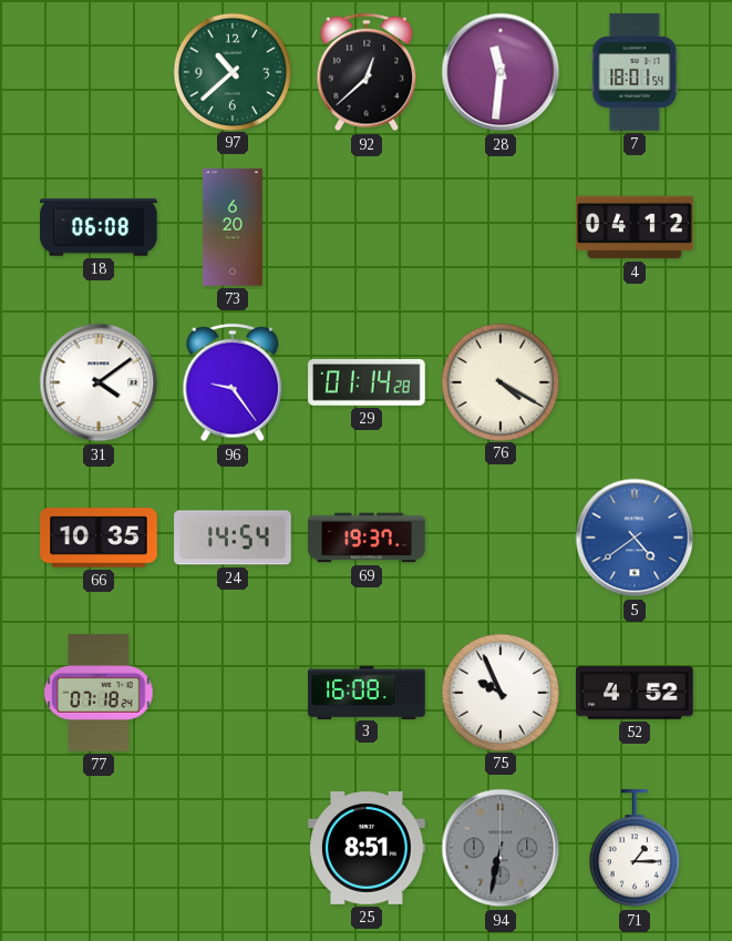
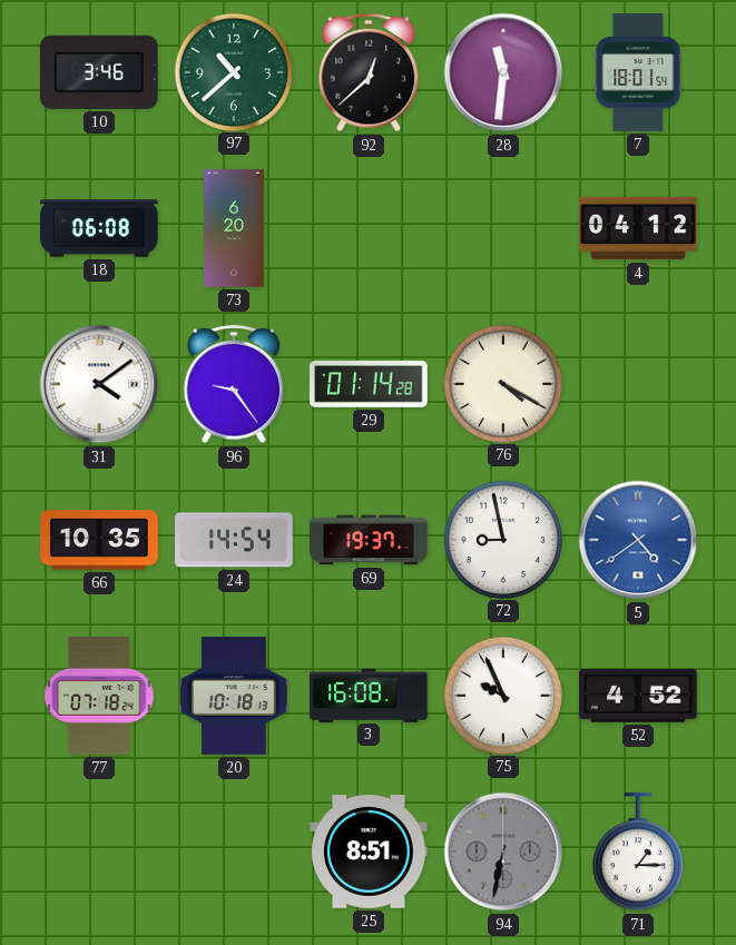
10: none -> 3:46
72: none -> 8:58
20: none -> 10:18
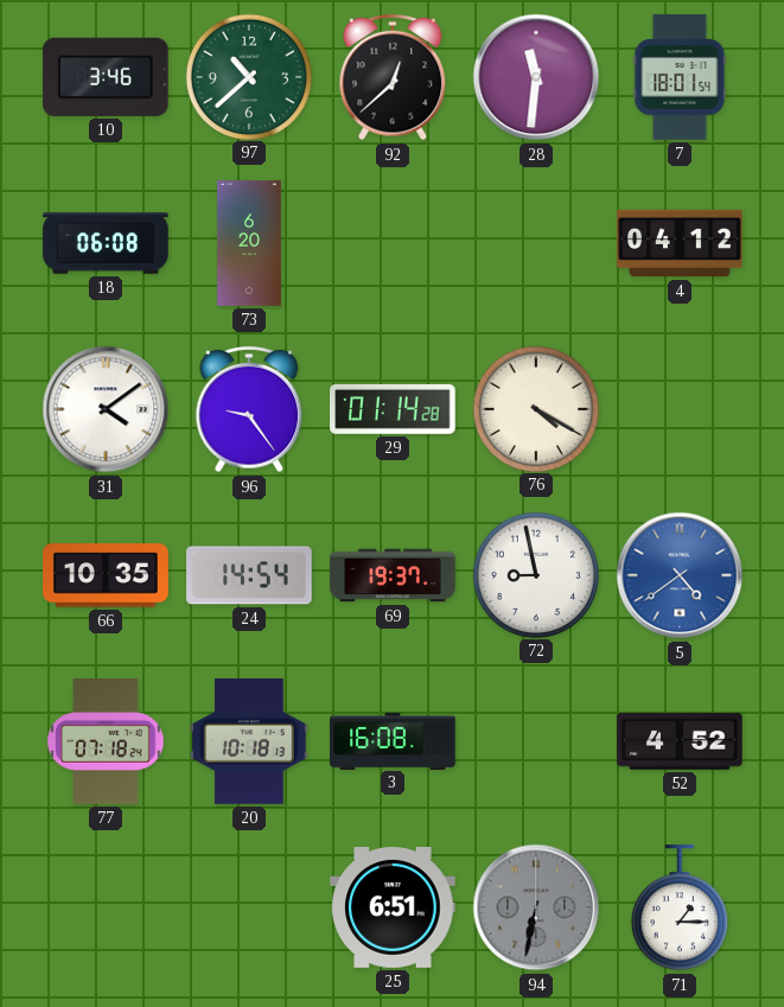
75: 9:56 -> none
25: 8:51 -> 6:51
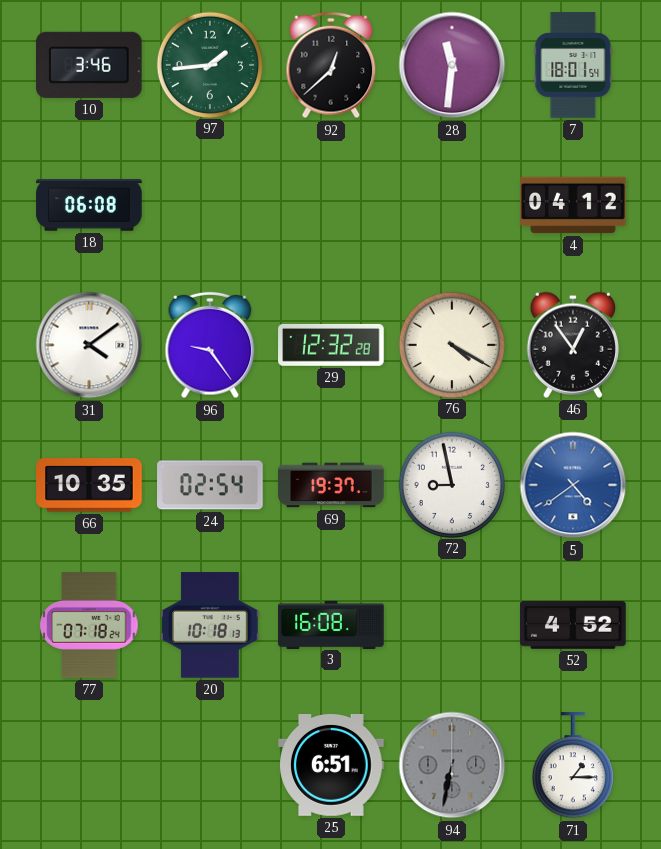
97: 10:38 -> 1:44
73: 6:20 -> none
29: 01:14 -> 12:32
46: none -> 12:54
24: 14:54 -> 02:54
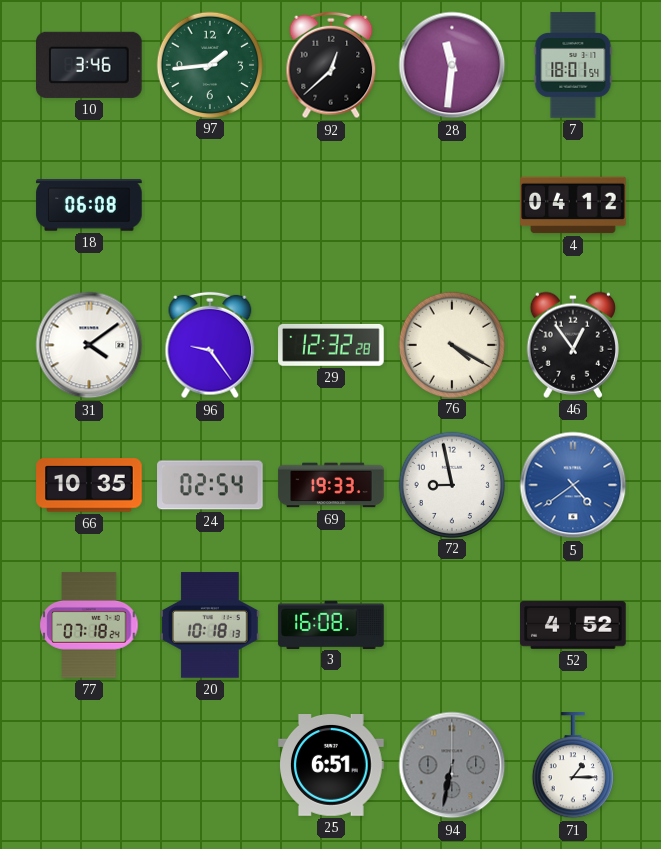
69: 19:37 -> 19:33
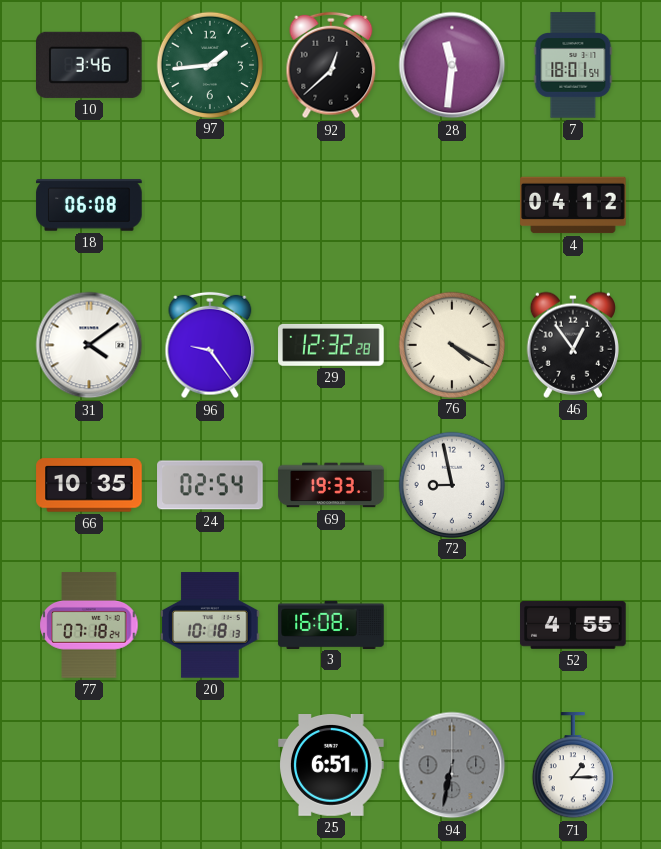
5: 4:39 -> none
52: 4:52 -> 4:55
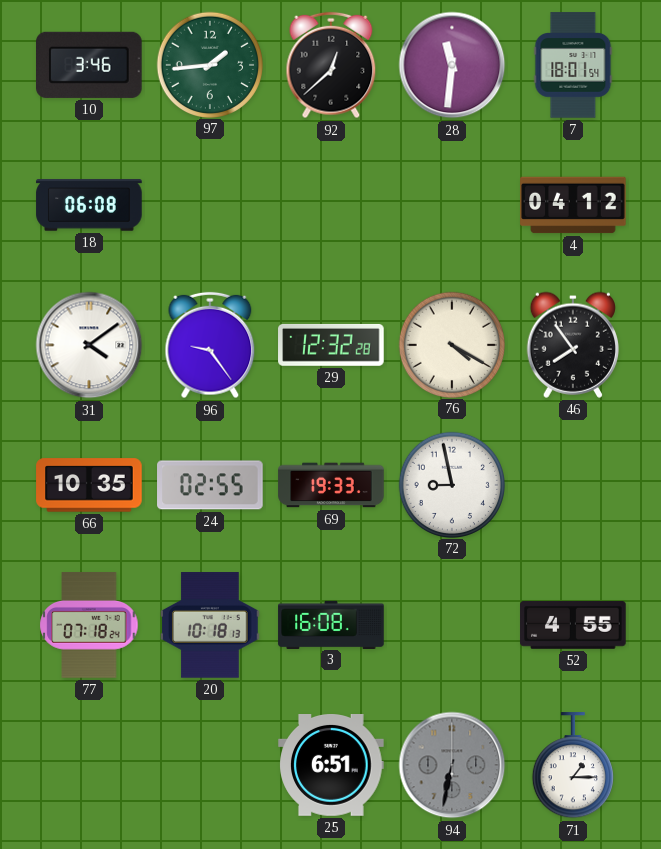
46: 12:54 -> 7:54
24: 02:54 -> 02:55
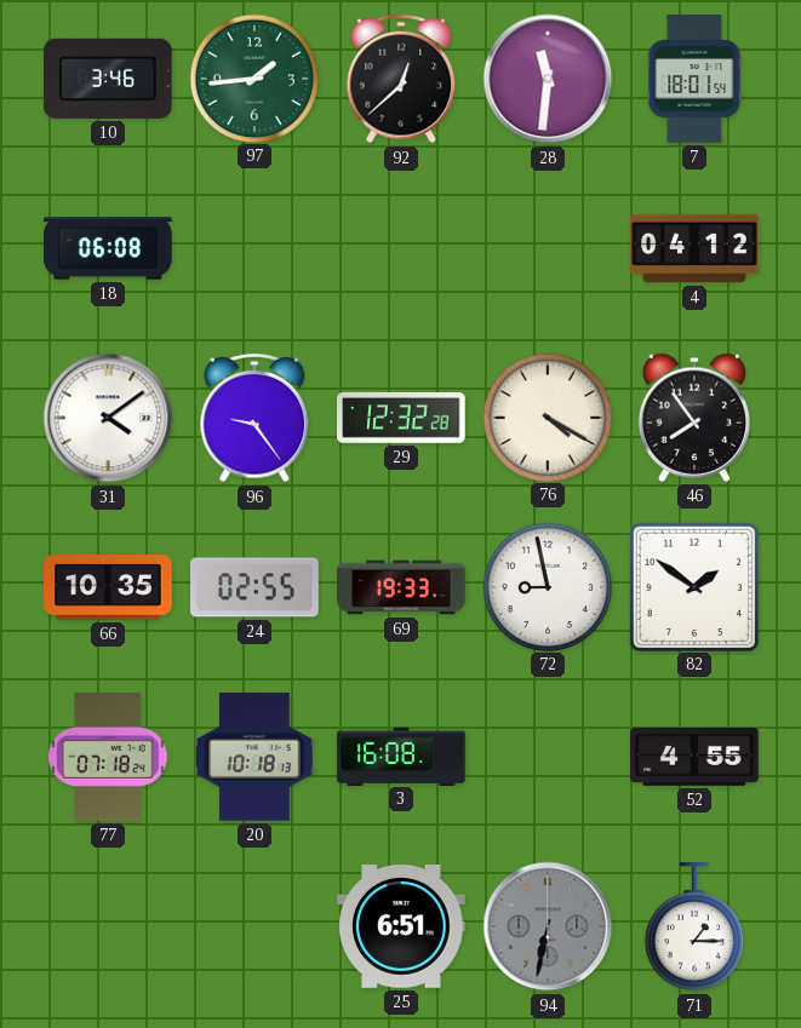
82: none -> 1:51
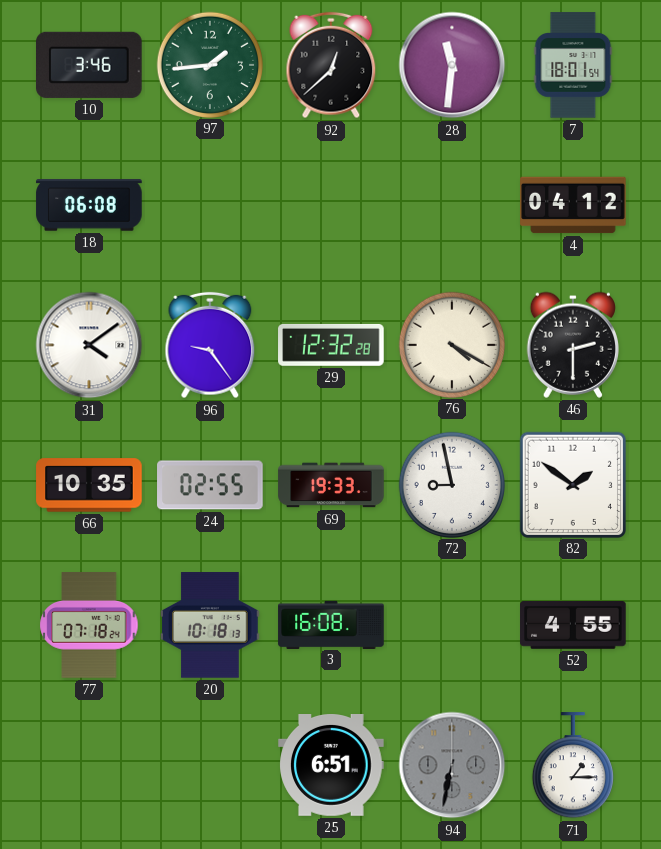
46: 7:54 -> 2:30
